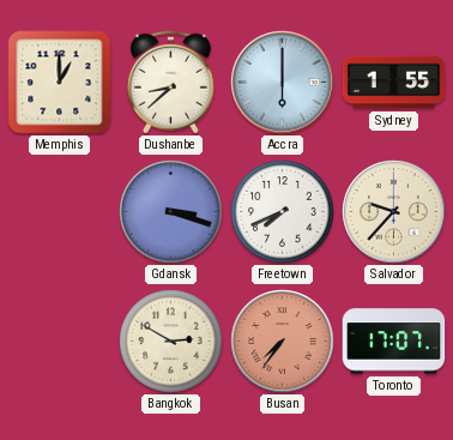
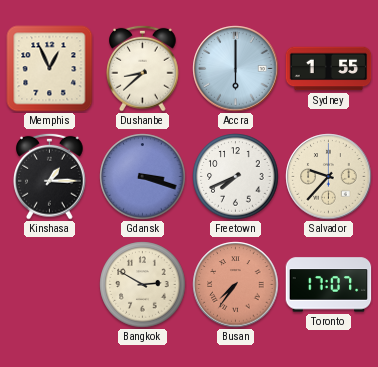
Memphis: 1:00 -> 12:56
Kinshasa: none -> 1:15
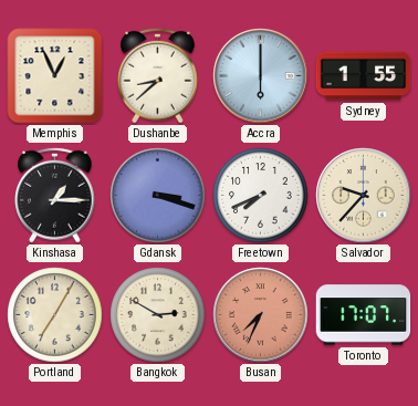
Portland: none -> 7:05
Busan: 7:36 -> 7:34
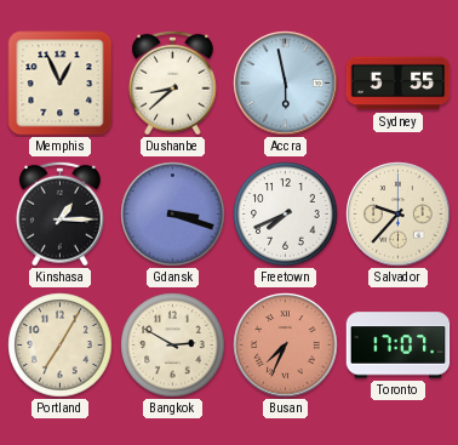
Accra: 6:00 -> 5:58
Sydney: 1:55 -> 5:55
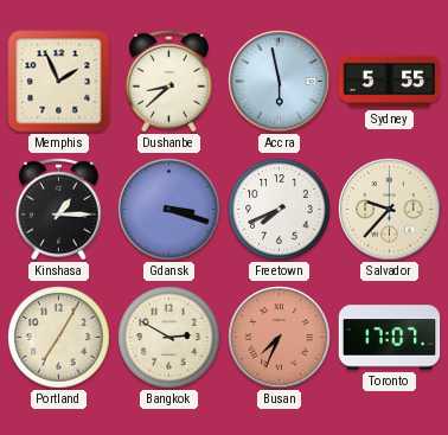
Memphis: 12:56 -> 1:56
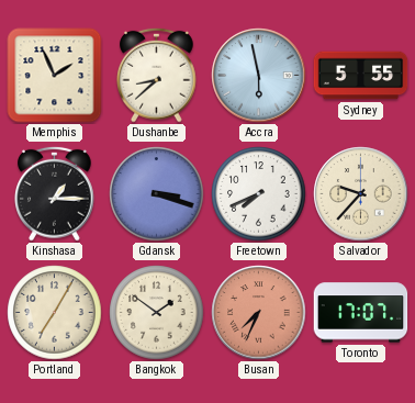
Bangkok: 2:50 -> 1:51
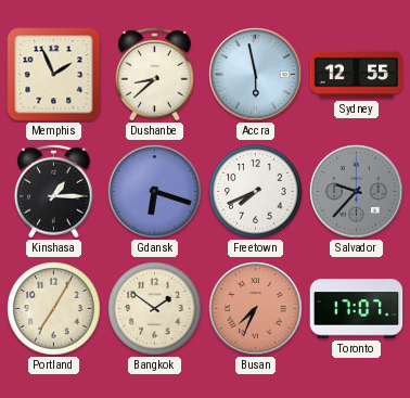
Sydney: 5:55 -> 12:55
Gdansk: 3:18 -> 6:18
Salvador dial: cream -> grey
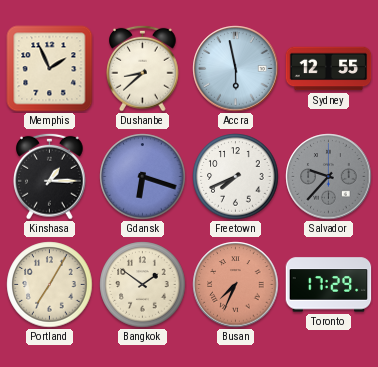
Toronto: 17:07 -> 17:29
